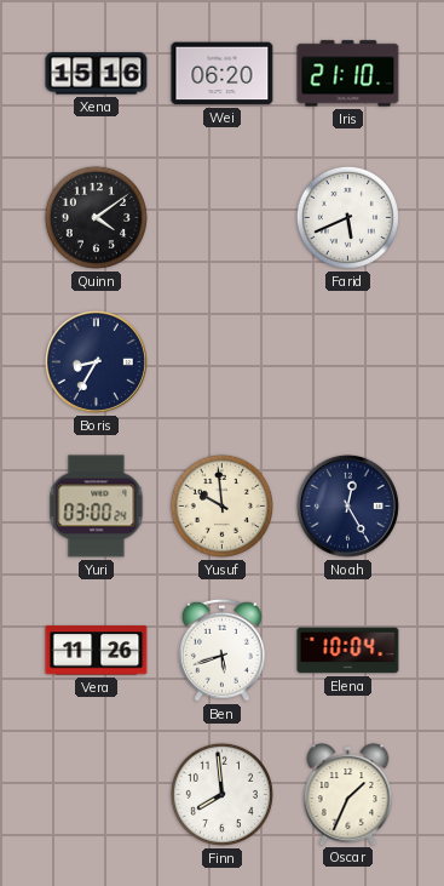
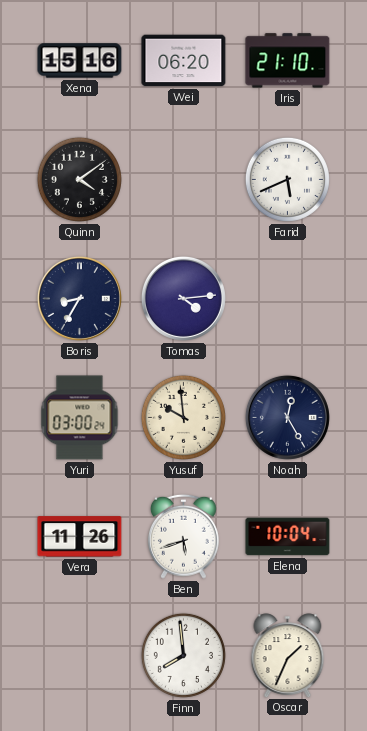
Tomas: none -> 4:14
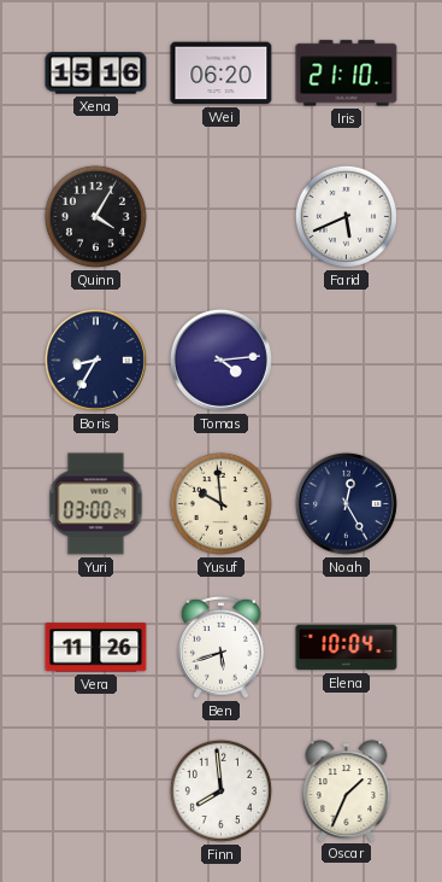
Quinn: 4:09 -> 4:05
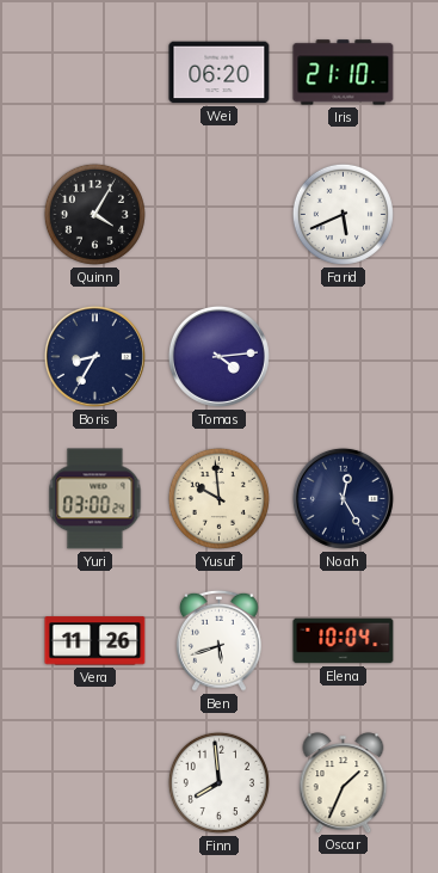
Xena: 15:16 -> none
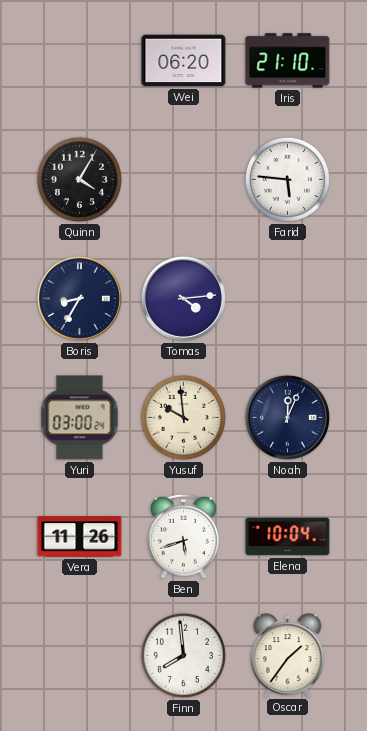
Farid: 5:41 -> 5:46
Noah: 12:25 -> 12:04
Oscar: 1:34 -> 1:36
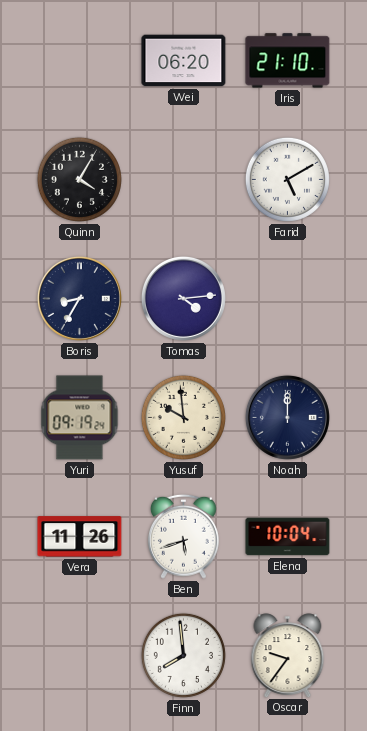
Farid: 5:46 -> 5:10
Yuri: 03:00 -> 09:19
Noah: 12:04 -> 12:00
Oscar: 1:36 -> 9:36
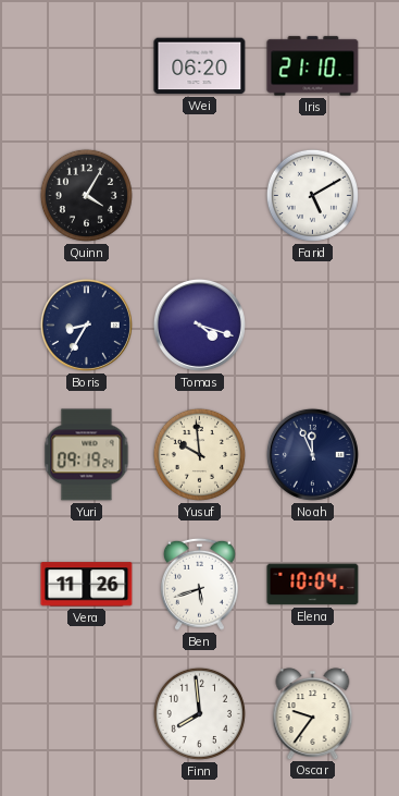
Tomas: 4:14 -> 4:18
Noah: 12:00 -> 11:56
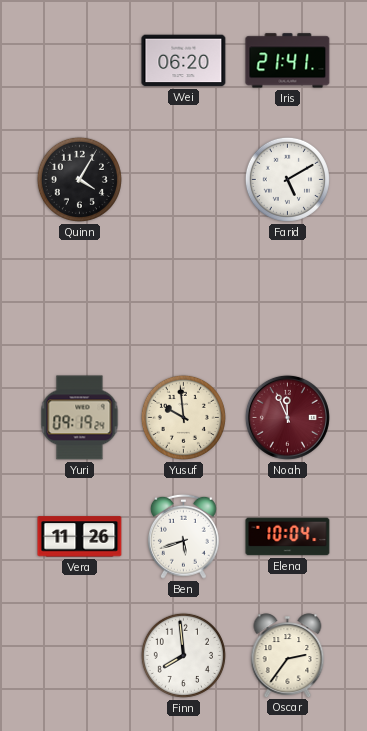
Iris: 21:10 -> 21:41
Boris: 8:35 -> none
Tomas: 4:18 -> none
Noah dial: navy -> burgundy
Oscar: 9:36 -> 2:36
